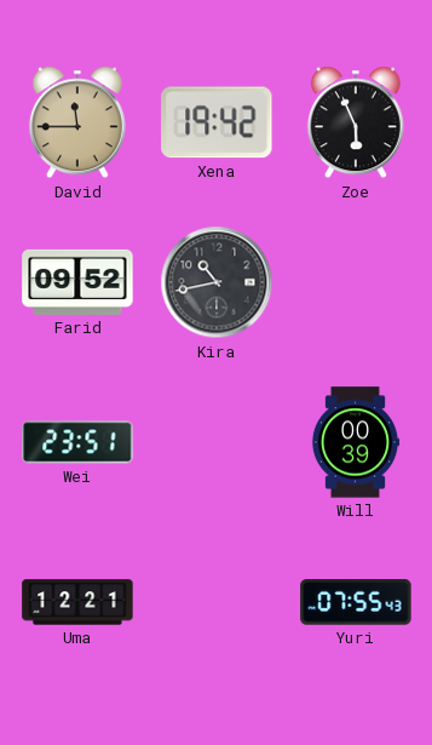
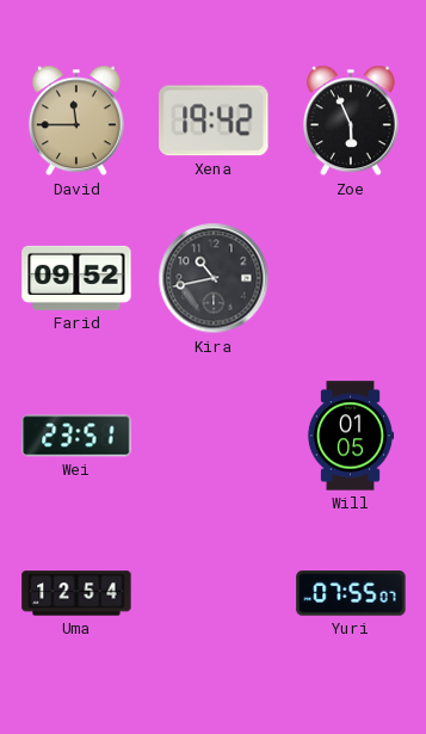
Will: 00:39 -> 01:05
Uma: 12:21 -> 12:54
Yuri: 07:55:43 -> 07:55:07
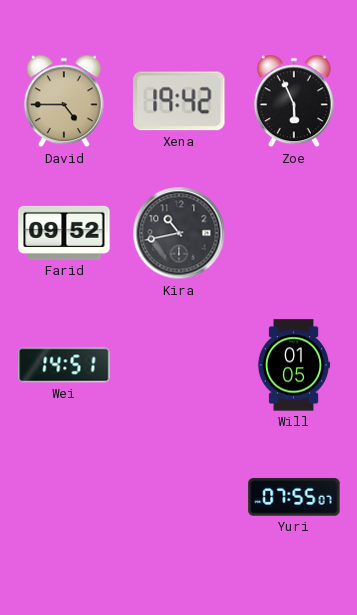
David: 11:45 -> 4:45
Wei: 23:51 -> 14:51
Uma: 12:54 -> none
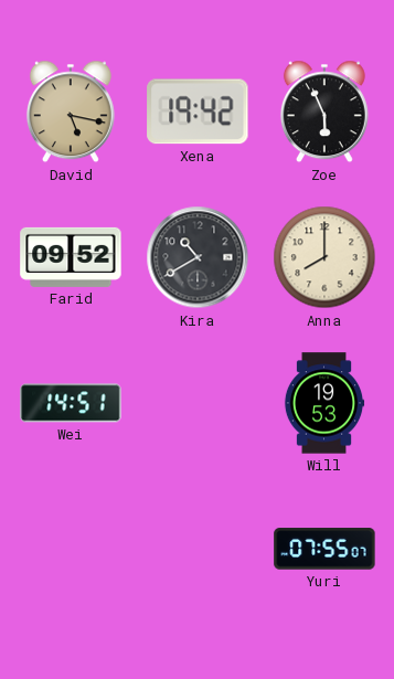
David: 4:45 -> 5:17
Kira: 10:43 -> 10:40
Anna: none -> 8:00
Will: 01:05 -> 19:53
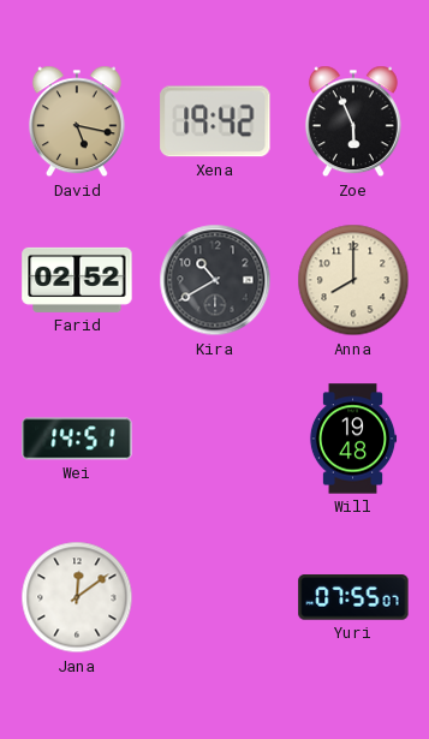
Farid: 09:52 -> 02:52
Will: 19:53 -> 19:48
Jana: none -> 12:09
